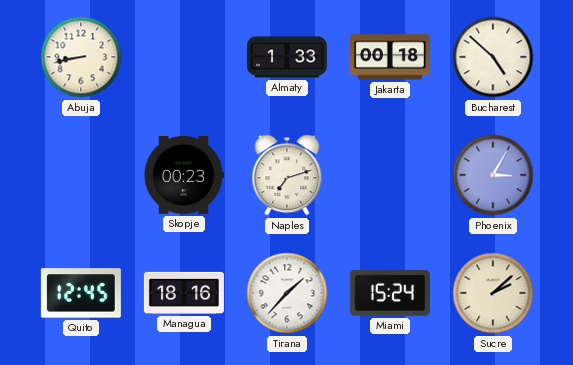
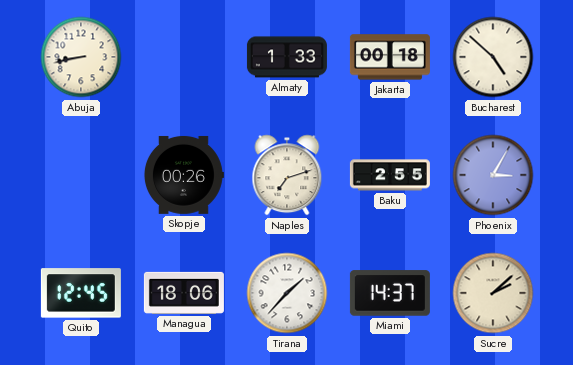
Skopje: 00:23 -> 00:26
Baku: none -> 2:55
Managua: 18:16 -> 18:06
Miami: 15:24 -> 14:37
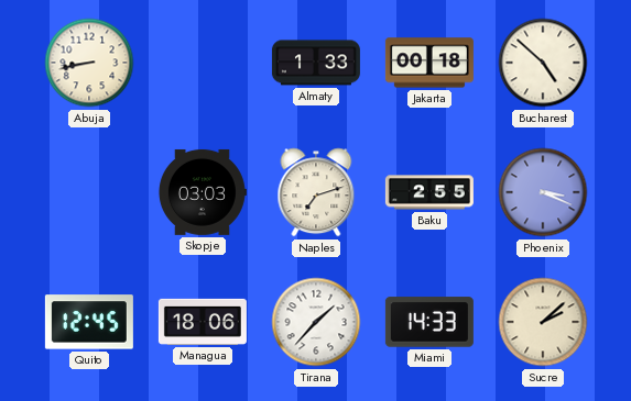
Skopje: 00:26 -> 03:03
Phoenix: 3:05 -> 3:19
Miami: 14:37 -> 14:33
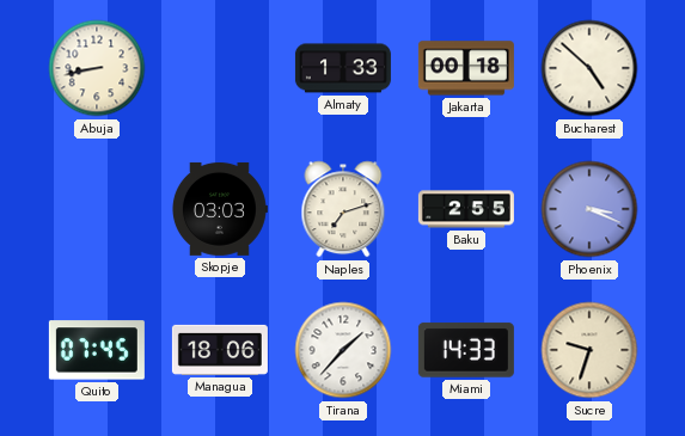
Quito: 12:45 -> 07:45
Sucre: 2:08 -> 9:33
